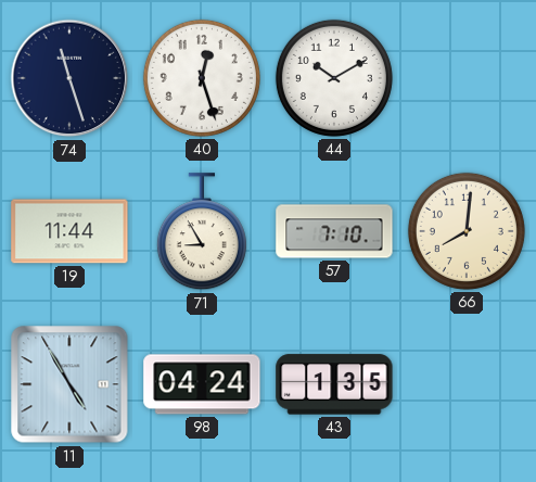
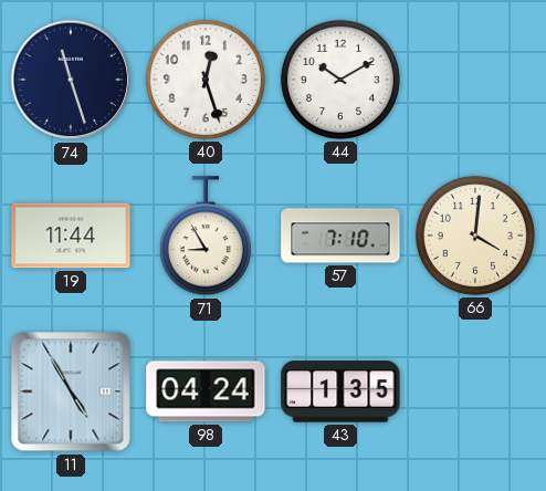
66: 8:01 -> 4:01
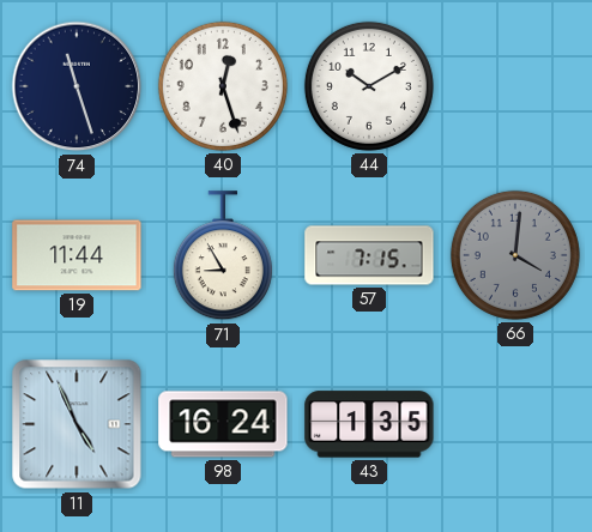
57: 7:10 -> 7:15
66 dial: cream -> grey
11: 4:55 -> 4:56
98: 04:24 -> 16:24
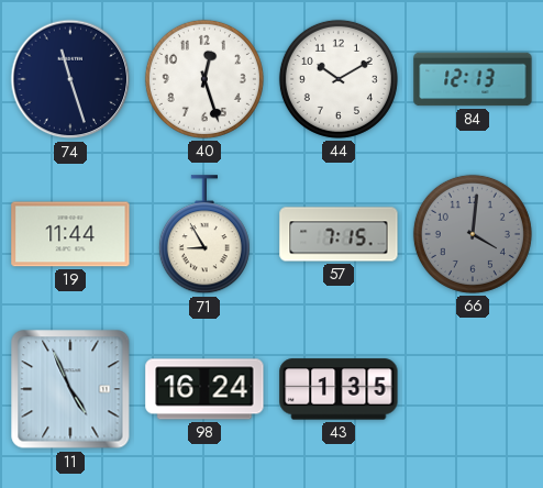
84: none -> 12:13
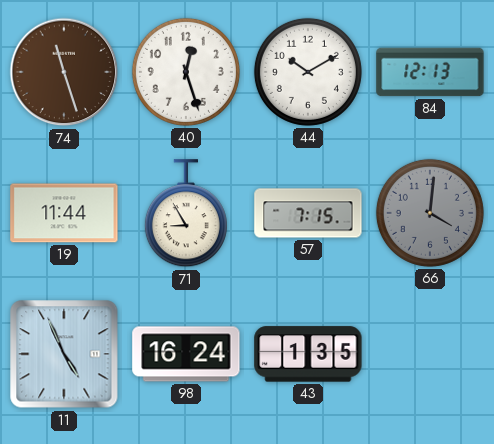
74 dial: navy -> brown
